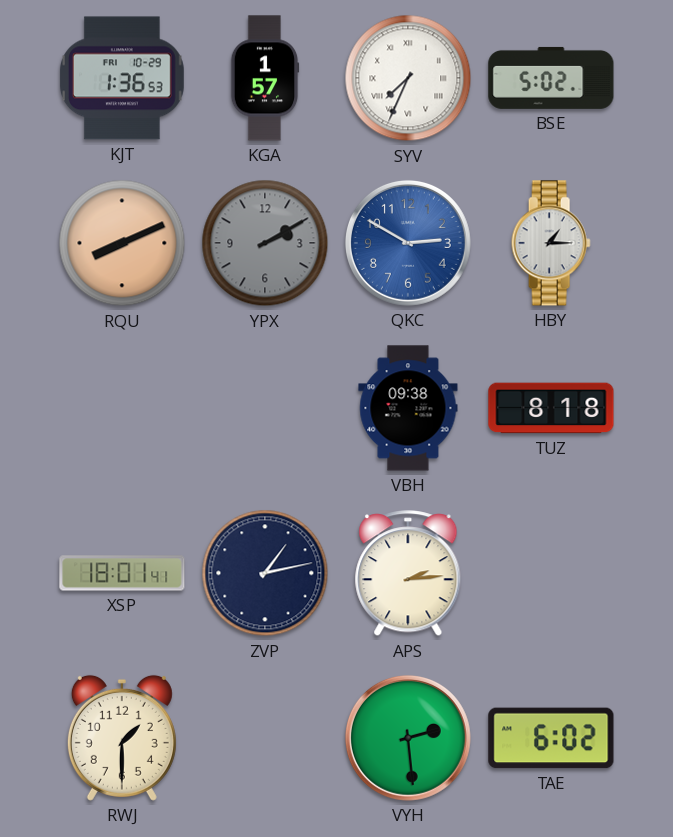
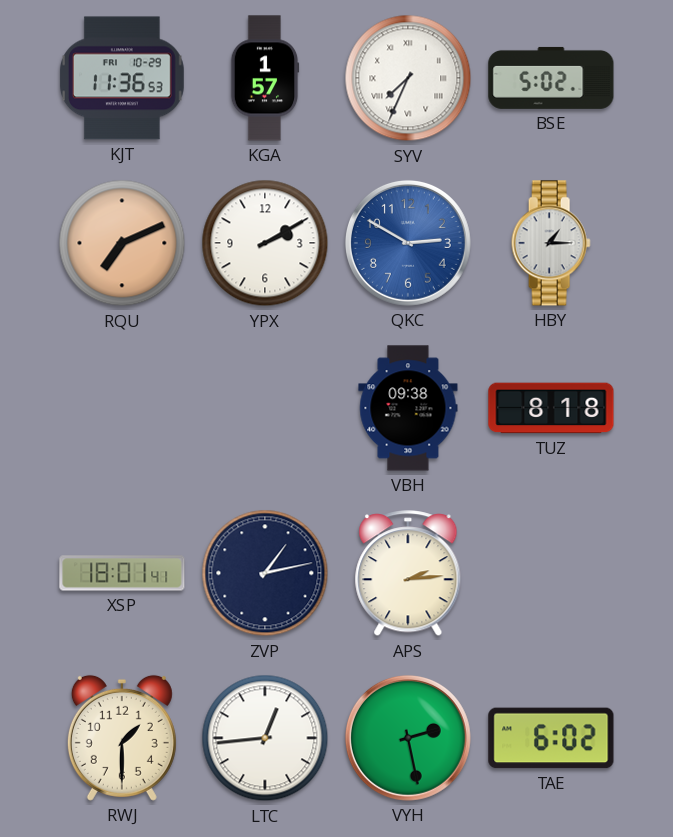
KJT: 1:36 -> 11:36
RQU: 8:11 -> 7:11
YPX dial: grey -> white
LTC: none -> 12:44
VYH: 2:29 -> 2:28
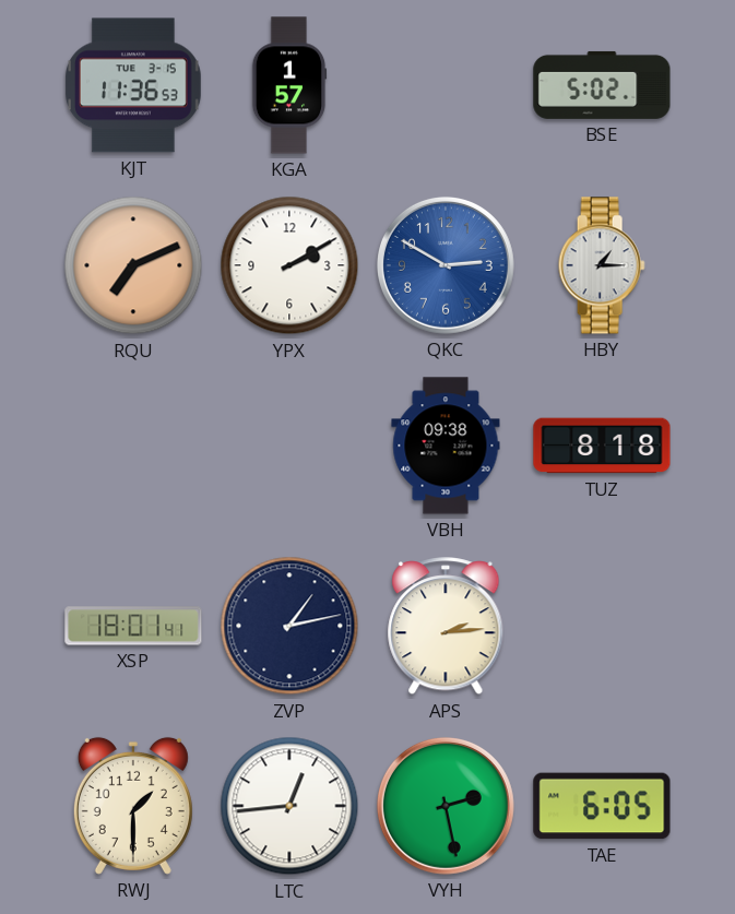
KJT date: FRI 10-29 -> TUE 3-15
SYV: 7:34 -> none
TAE: 6:02 -> 6:05
